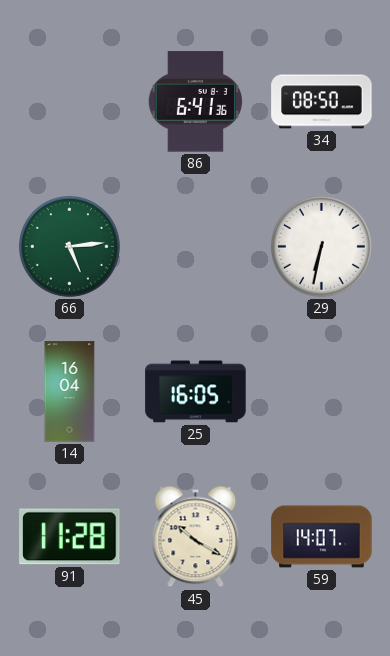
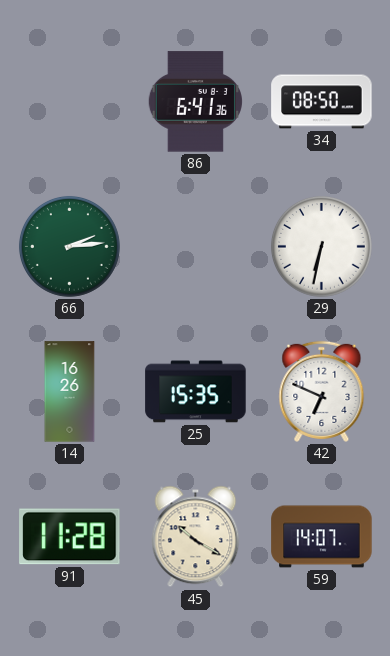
66: 5:14 -> 2:14
14: 16:04 -> 16:26
25: 16:05 -> 15:35
42: none -> 6:49
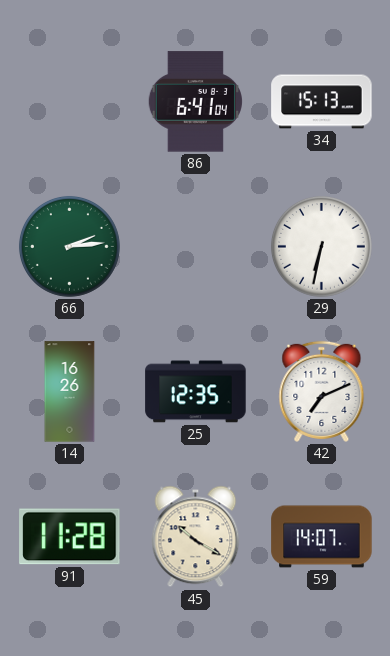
86: 6:41:36 -> 6:41:04
34: 08:50 -> 15:13
25: 15:35 -> 12:35
42: 6:49 -> 7:11
